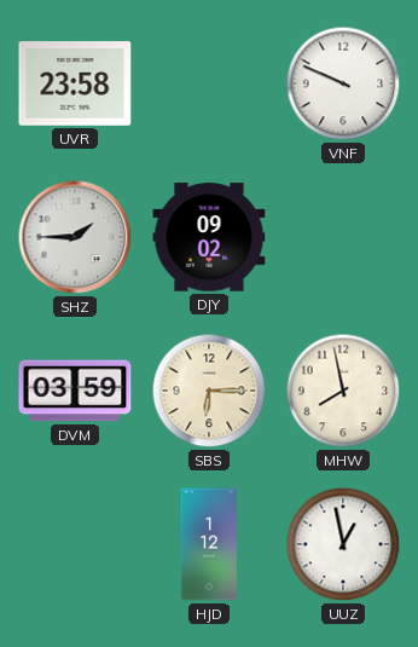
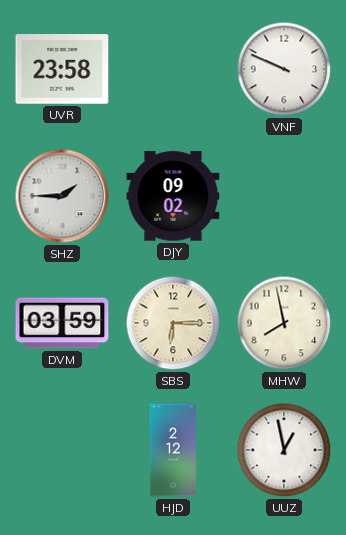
HJD: 1:12 -> 2:12
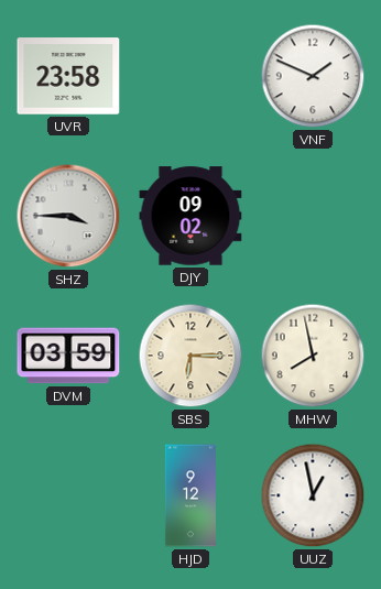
VNF: 9:49 -> 1:49
SHZ: 1:45 -> 3:45
HJD: 2:12 -> 9:12
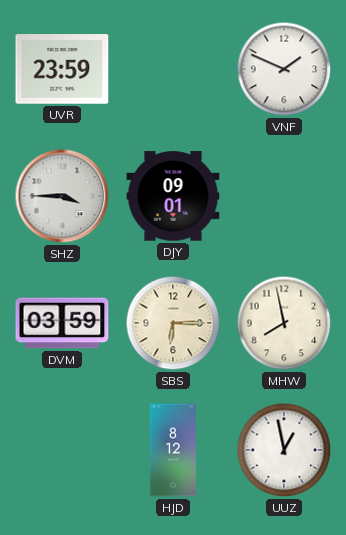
UVR: 23:58 -> 23:59
DJY: 09:02 -> 09:01
HJD: 9:12 -> 8:12
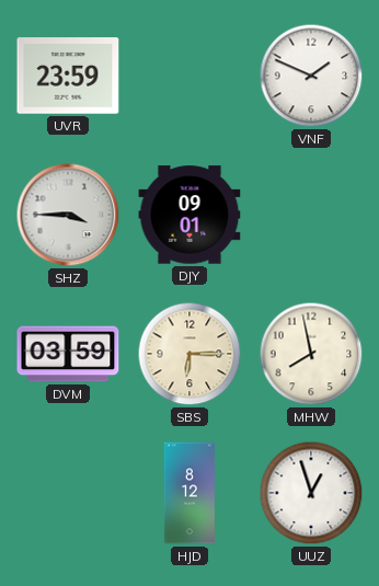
UUZ: 12:58 -> 12:57
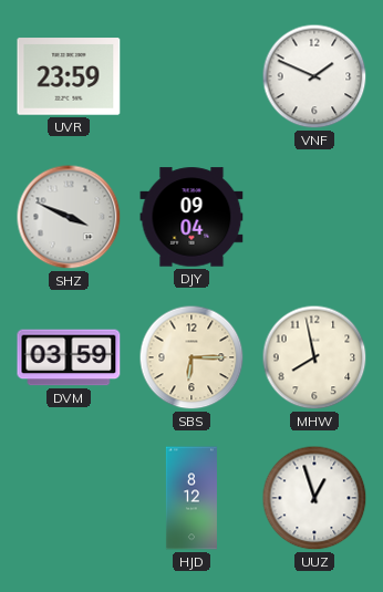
SHZ: 3:45 -> 3:49
DJY: 09:01 -> 09:04
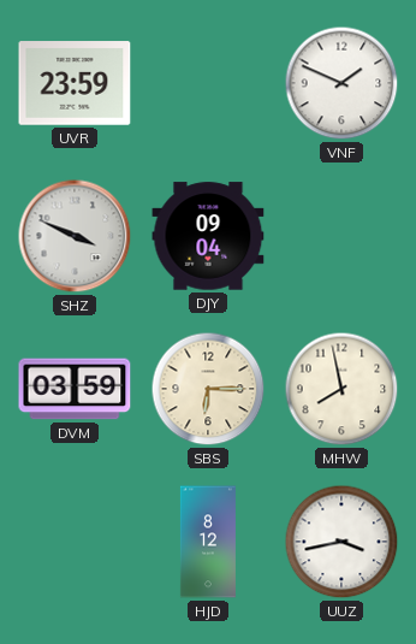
UUZ: 12:57 -> 3:43
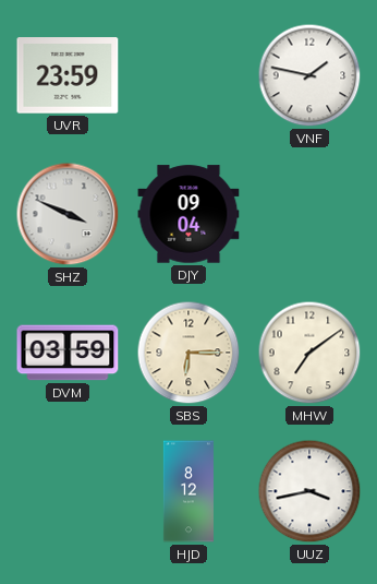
VNF: 1:49 -> 1:47
MHW: 7:58 -> 7:09
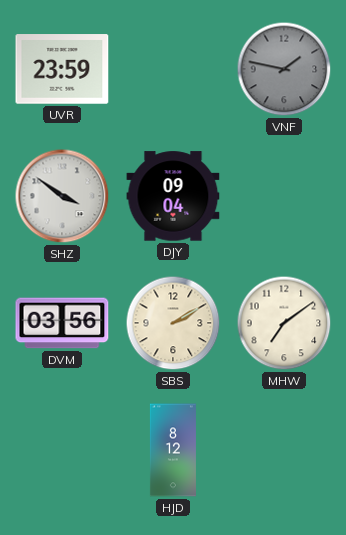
VNF dial: white -> grey
SHZ: 3:49 -> 3:51
DVM: 03:59 -> 03:56
SBS: 6:15 -> 2:10
UUZ: 3:43 -> none
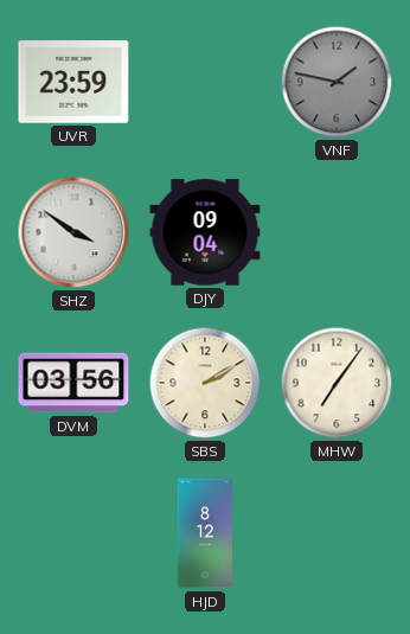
MHW: 7:09 -> 7:06
